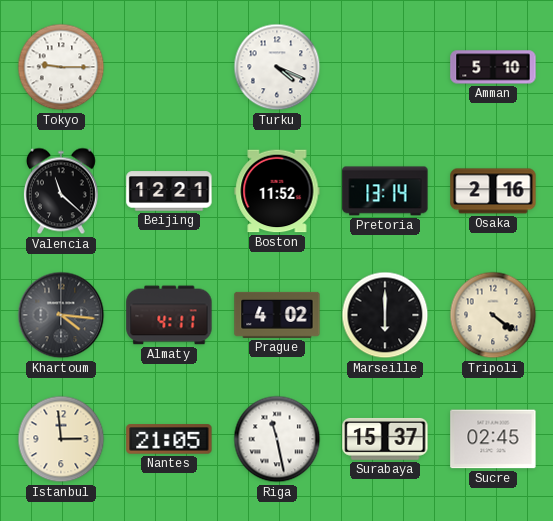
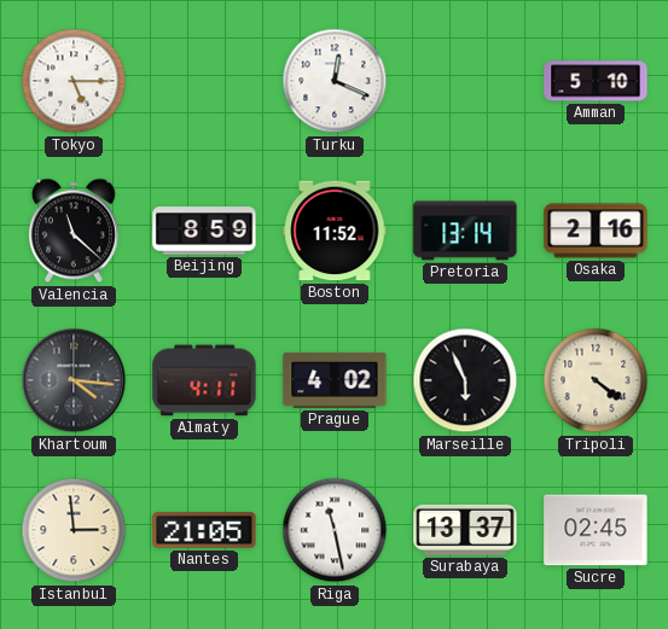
Tokyo: 9:15 -> 5:15
Turku: 4:19 -> 12:19
Beijing: 12:21 -> 8:59
Marseille: 6:00 -> 5:56
Surabaya: 15:37 -> 13:37
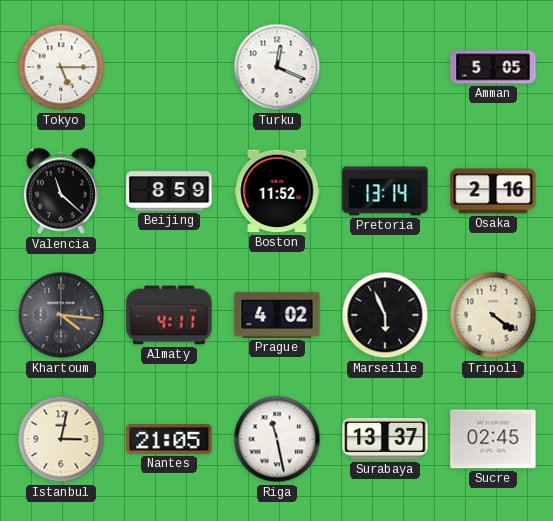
Amman: 5:10 -> 5:05
Istanbul: 2:59 -> 3:02
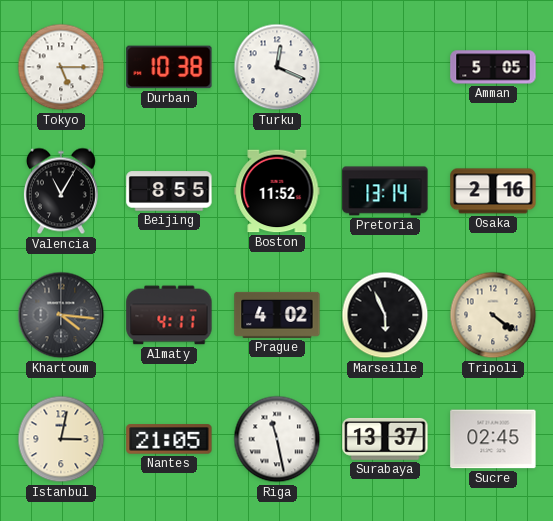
Durban: none -> 10:38
Valencia: 11:22 -> 11:05
Beijing: 8:59 -> 8:55
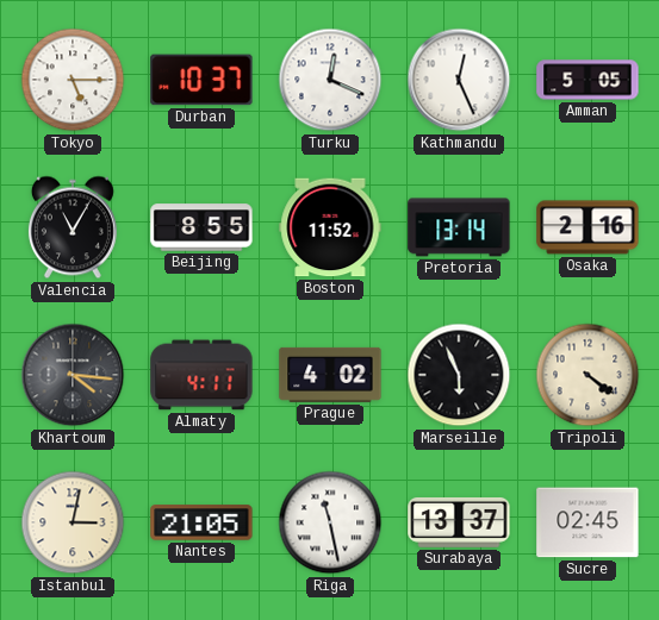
Durban: 10:38 -> 10:37
Kathmandu: none -> 12:26
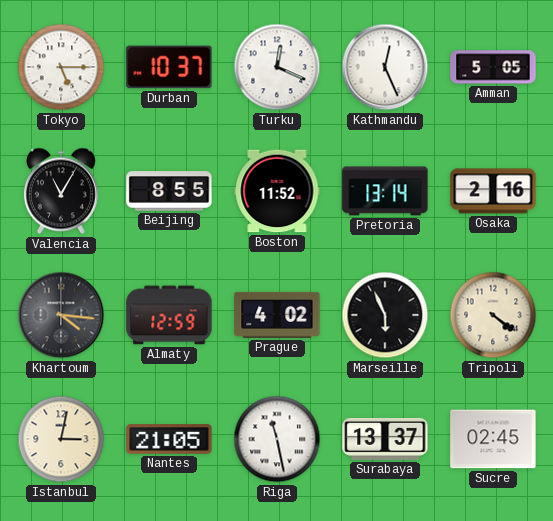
Almaty: 4:11 -> 12:59
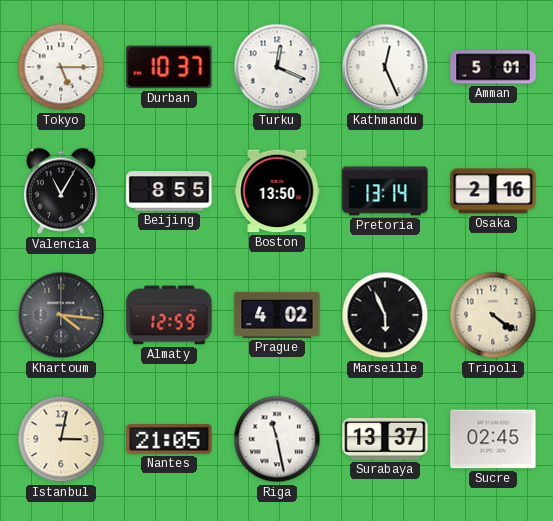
Amman: 5:05 -> 5:01
Boston: 11:52 -> 13:50
